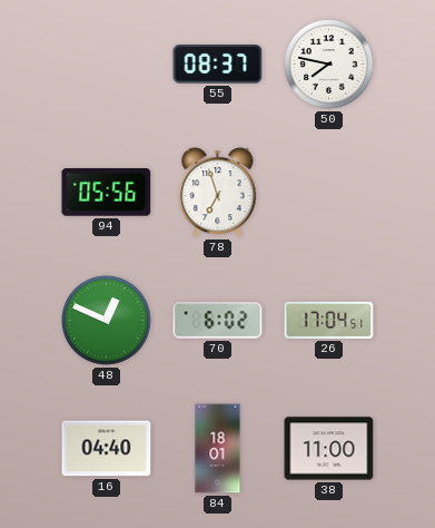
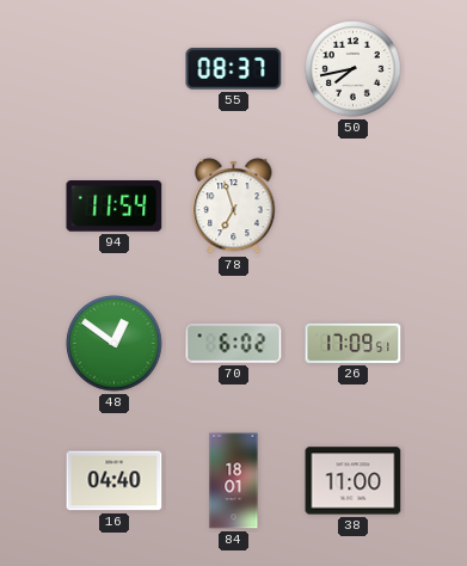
50: 7:47 -> 7:43
94: 05:56 -> 11:54
48: 12:49 -> 12:51
26: 17:04 -> 17:09
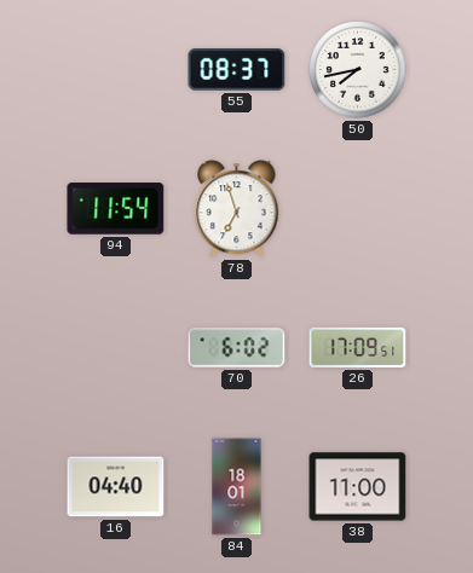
48: 12:51 -> none
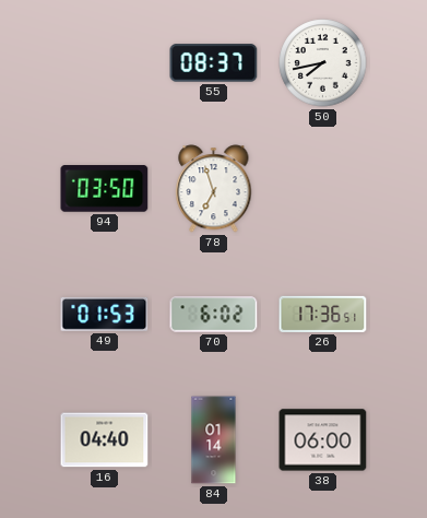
94: 11:54 -> 03:50
49: none -> 01:53
26: 17:09 -> 17:36
84: 18:01 -> 01:14
38: 11:00 -> 06:00
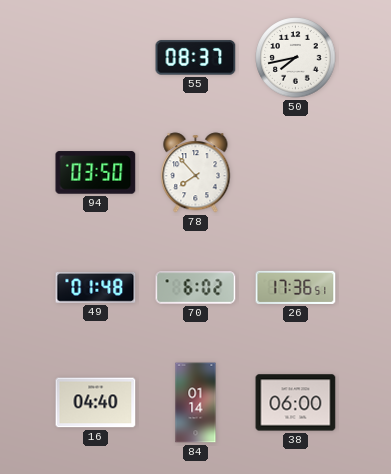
78: 6:57 -> 7:53
49: 01:53 -> 01:48
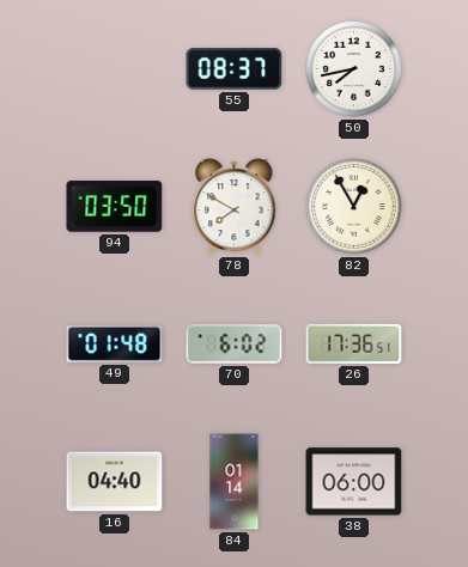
78: 7:53 -> 7:50
82: none -> 12:55
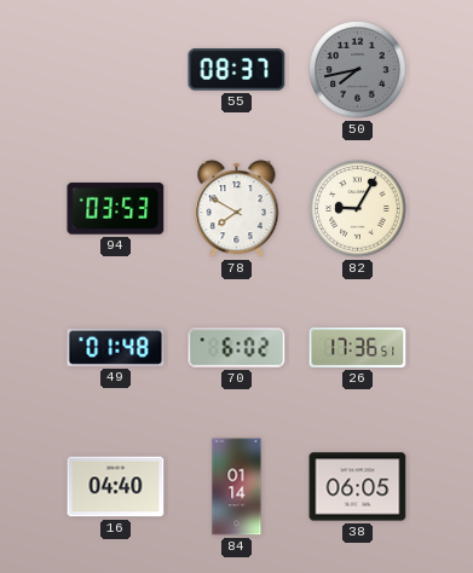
50 dial: white -> grey
94: 03:50 -> 03:53
82: 12:55 -> 9:05
38: 06:00 -> 06:05
